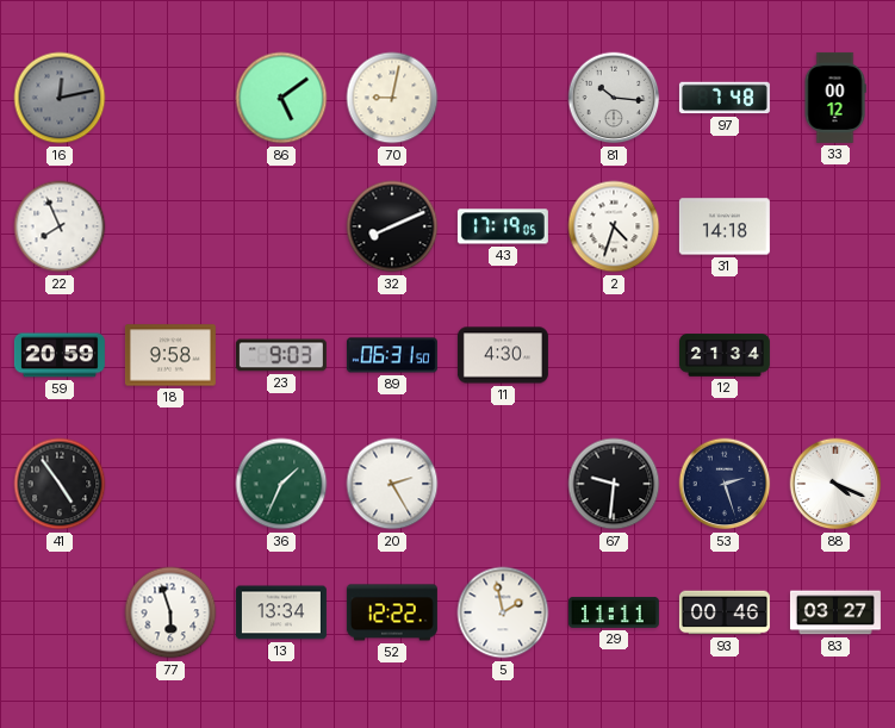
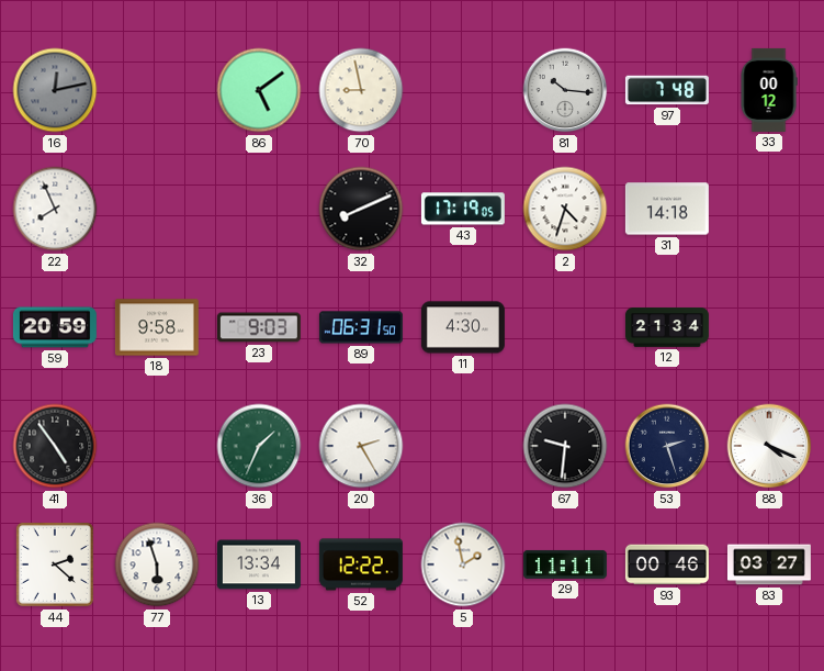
70: 9:02 -> 8:58
44: none -> 2:22
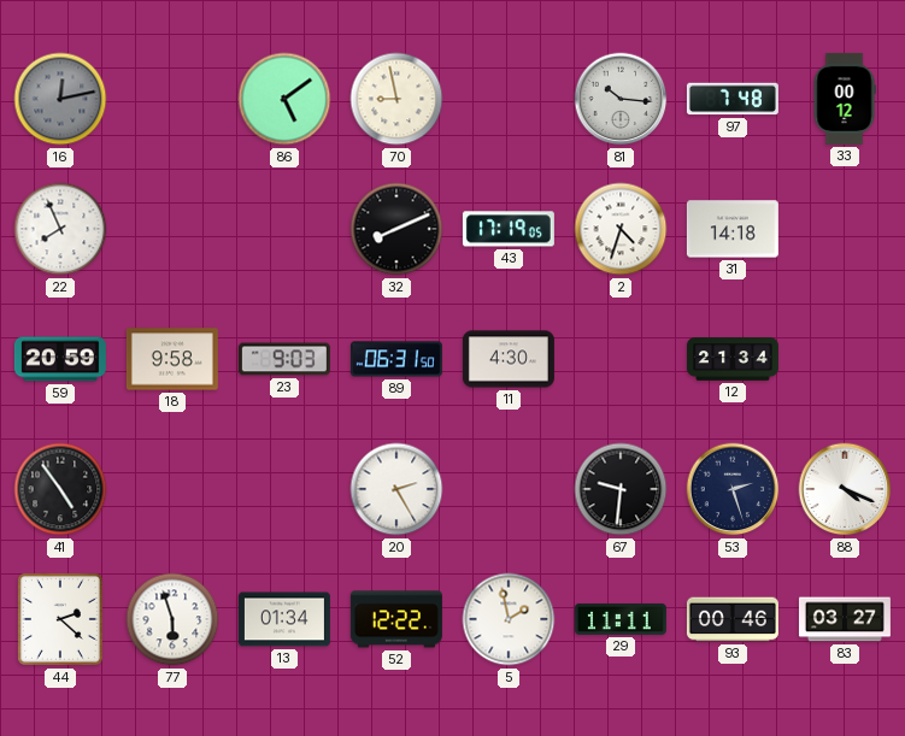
36: 1:34 -> none
13: 13:34 -> 01:34
